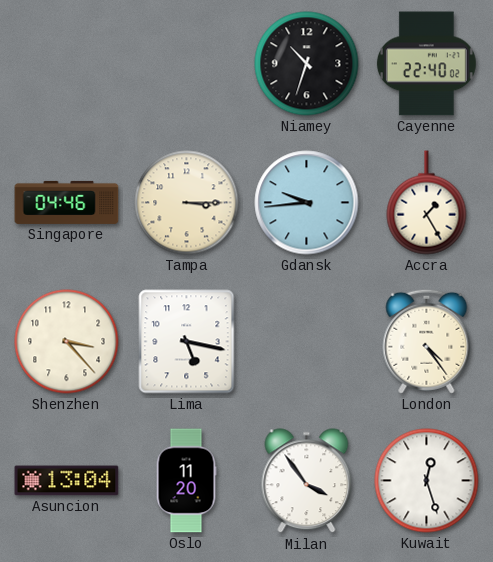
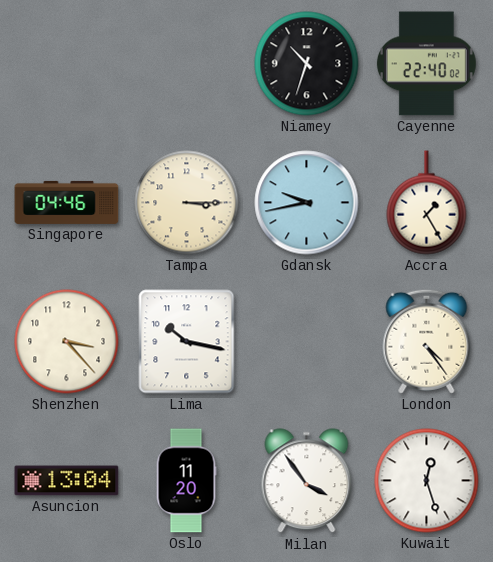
Gdansk: 9:44 -> 9:43
Lima: 5:17 -> 10:17
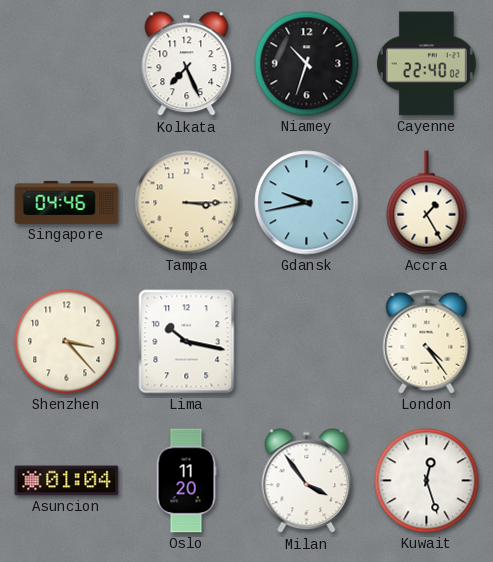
Kolkata: none -> 7:26
Asuncion: 13:04 -> 01:04
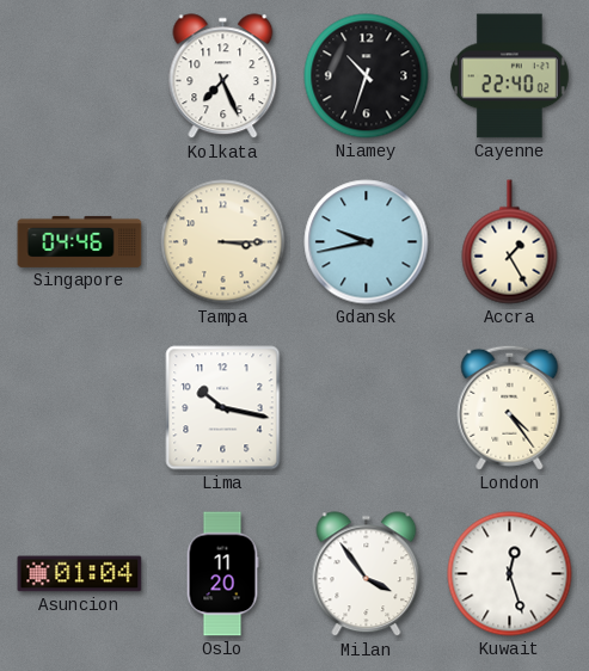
Shenzhen: 3:23 -> none
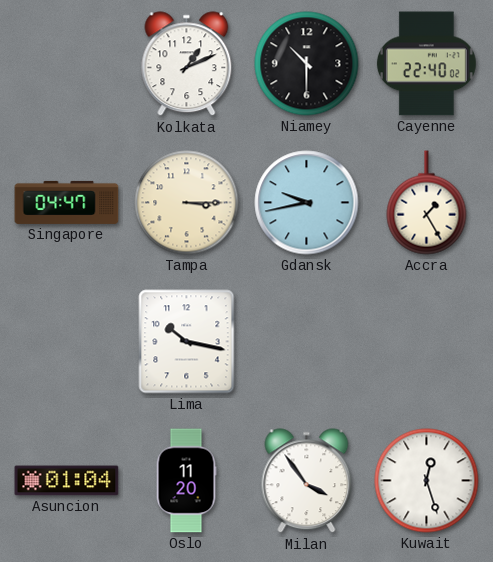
Kolkata: 7:26 -> 1:11
Niamey: 10:33 -> 10:30
Singapore: 04:46 -> 04:47
London: 4:24 -> none
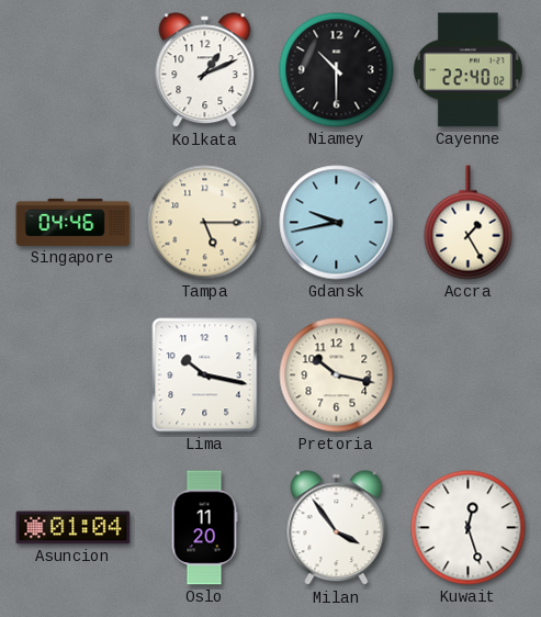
Singapore: 04:47 -> 04:46
Tampa: 3:15 -> 5:15
Pretoria: none -> 10:17
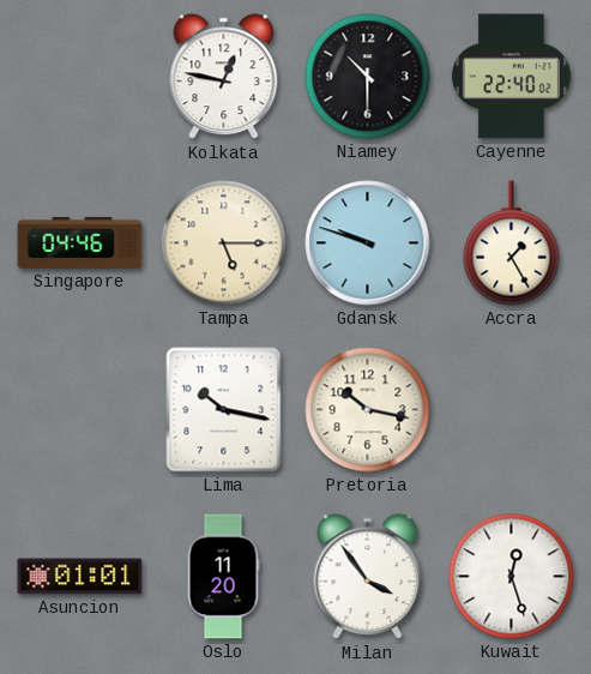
Kolkata: 1:11 -> 12:47
Gdansk: 9:43 -> 9:48
Asuncion: 01:04 -> 01:01
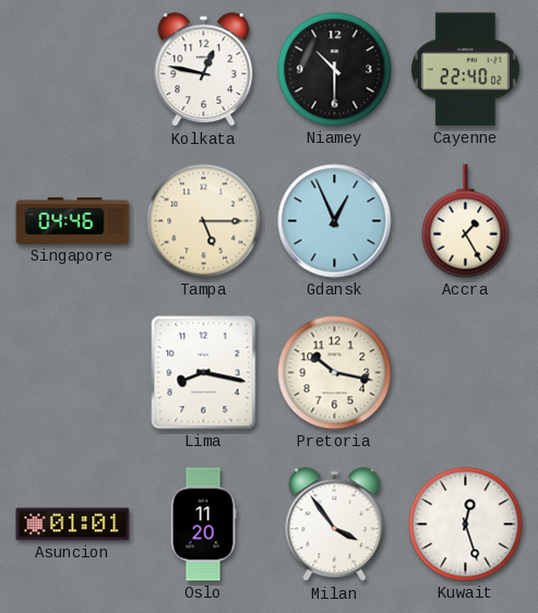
Gdansk: 9:48 -> 12:56
Lima: 10:17 -> 8:17
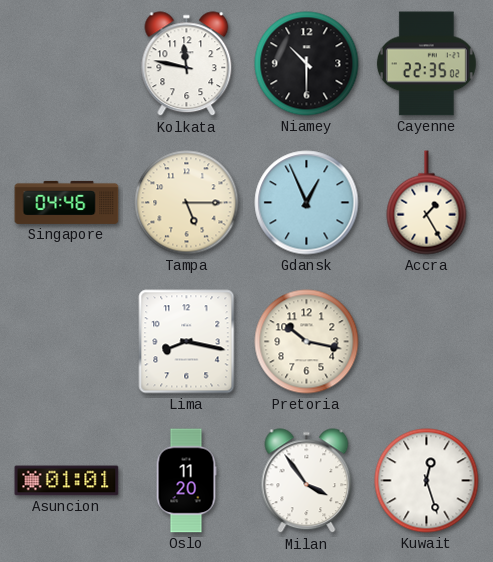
Kolkata: 12:47 -> 11:47
Cayenne: 22:40 -> 22:35
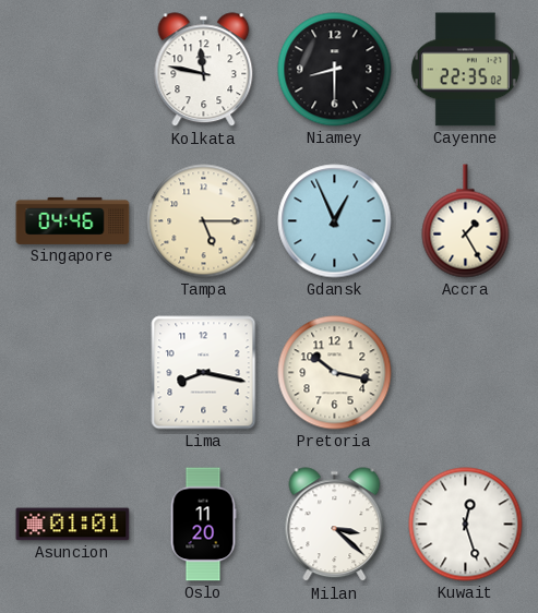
Niamey: 10:30 -> 8:30
Milan: 3:54 -> 3:22
